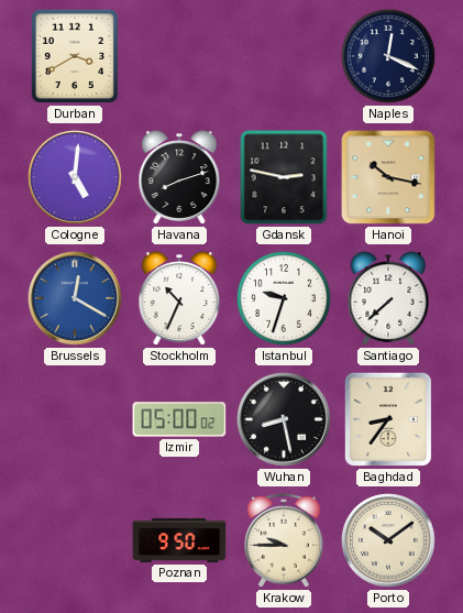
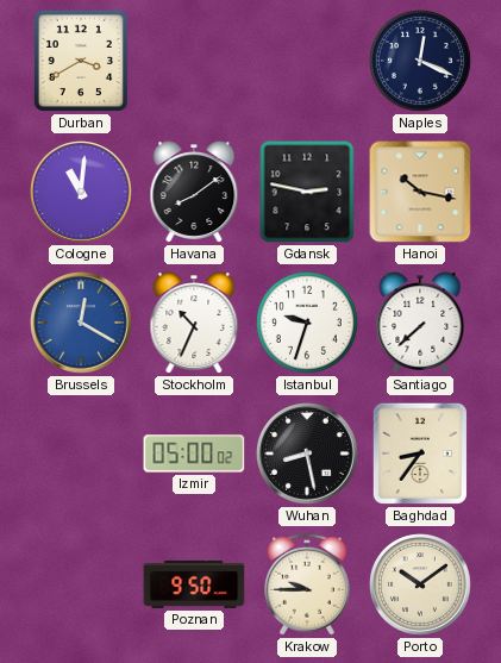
Cologne: 5:01 -> 11:01
Havana: 8:12 -> 8:09
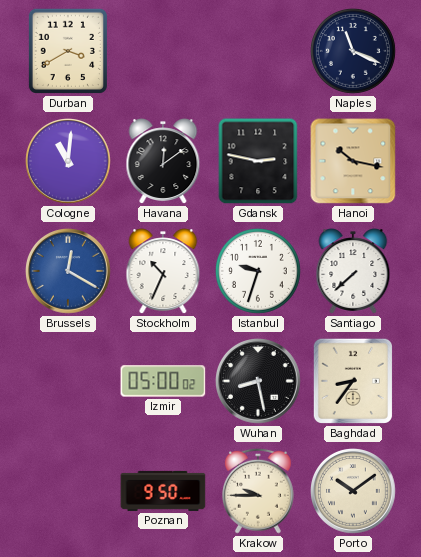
Naples: 12:19 -> 11:19
Havana: 8:09 -> 12:09
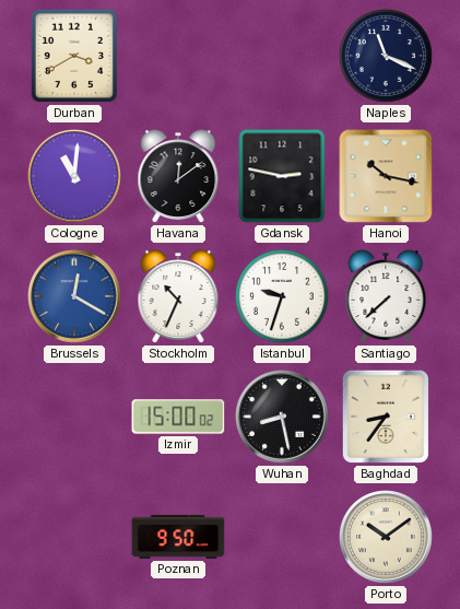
Izmir: 05:00 -> 15:00
Krakow: 9:45 -> none
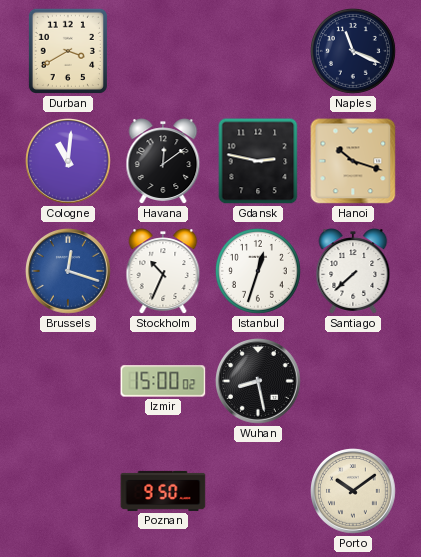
Hanoi: 10:17 -> 10:18
Brussels: 12:20 -> 12:18
Istanbul: 9:33 -> 12:33
Baghdad: 8:36 -> none
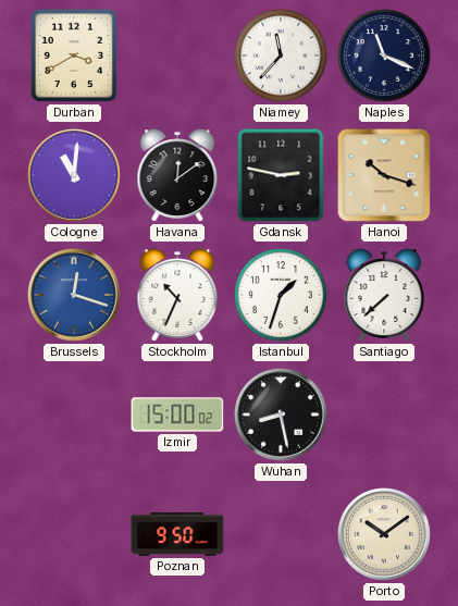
Niamey: none -> 11:37
Istanbul: 12:33 -> 1:33
